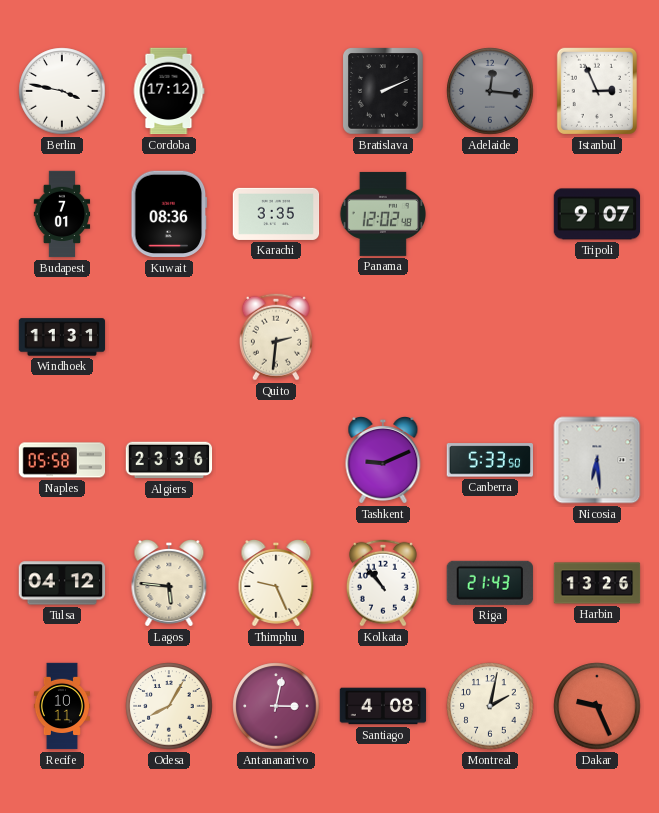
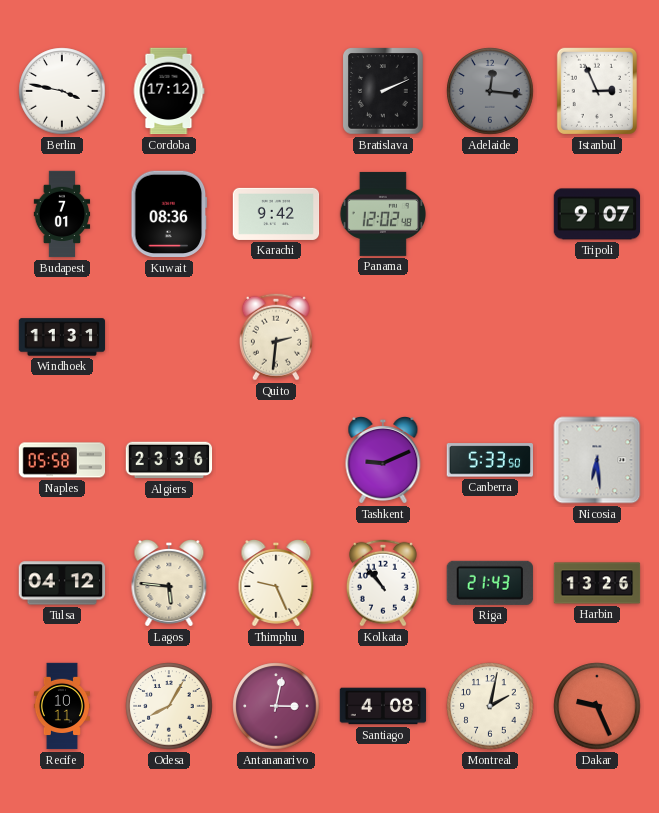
Karachi: 3:35 -> 9:42
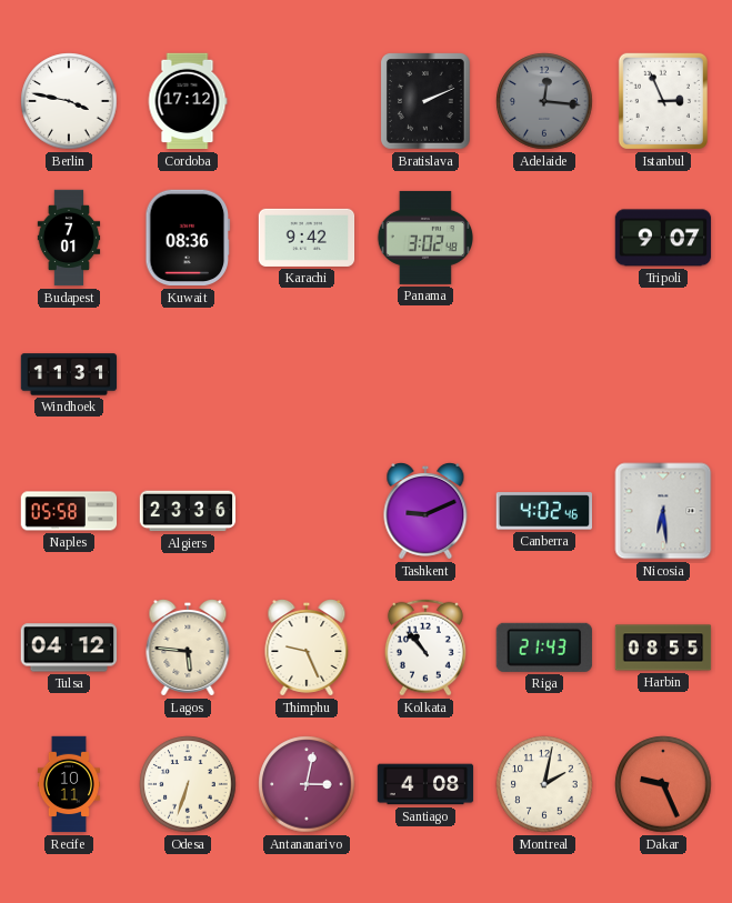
Panama: 12:02 -> 3:02
Quito: 2:31 -> none
Canberra: 5:33 -> 4:02
Harbin: 13:26 -> 08:55
Odesa: 8:05 -> 6:33
